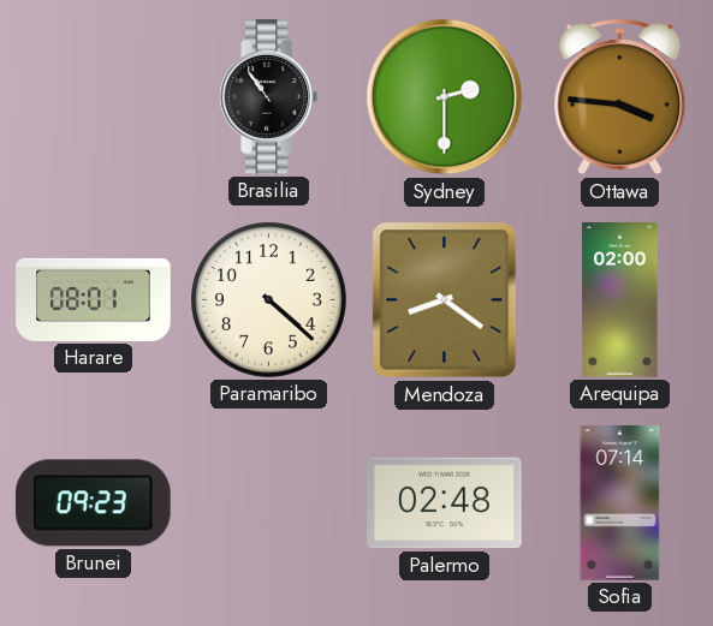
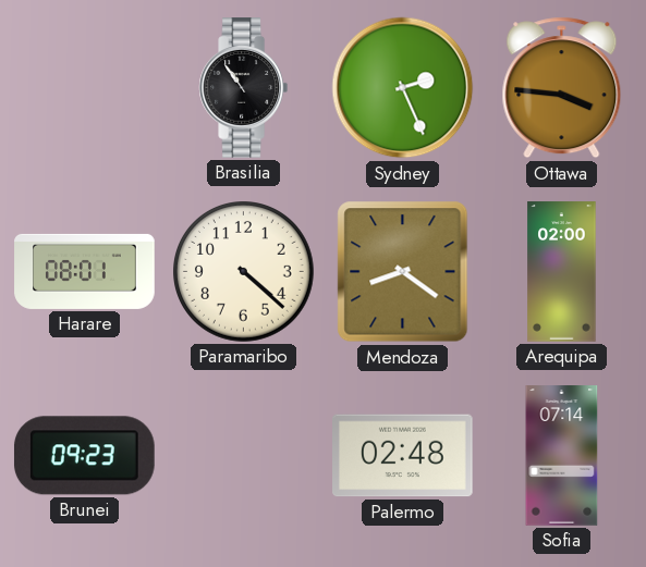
Sydney: 2:30 -> 2:26
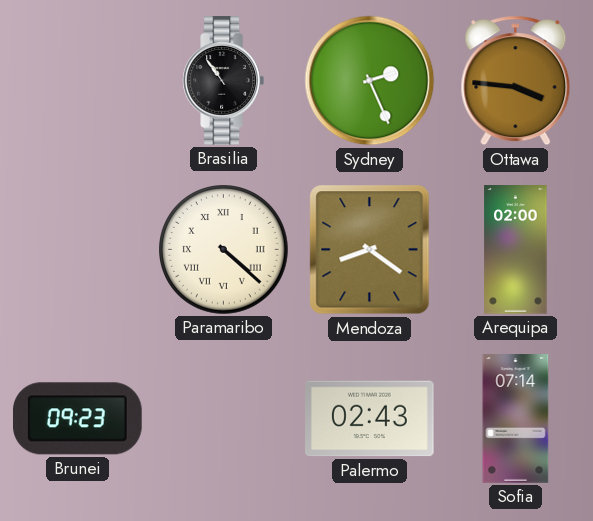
Harare: 08:01 -> none
Paramaribo numerals: Arabic -> Roman
Palermo: 02:48 -> 02:43
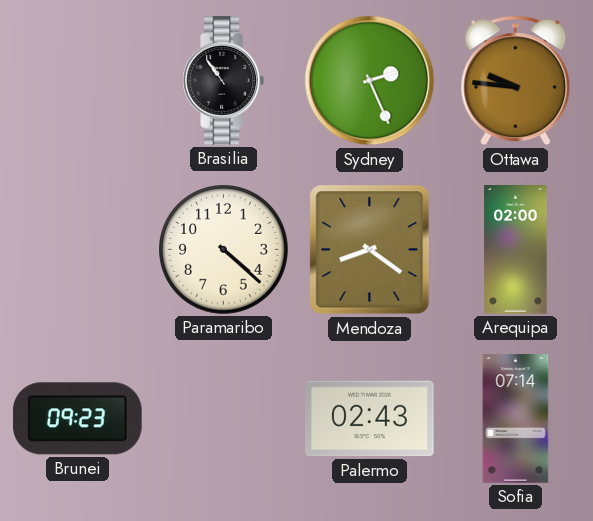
Ottawa: 3:46 -> 9:46
Paramaribo numerals: Roman -> Arabic
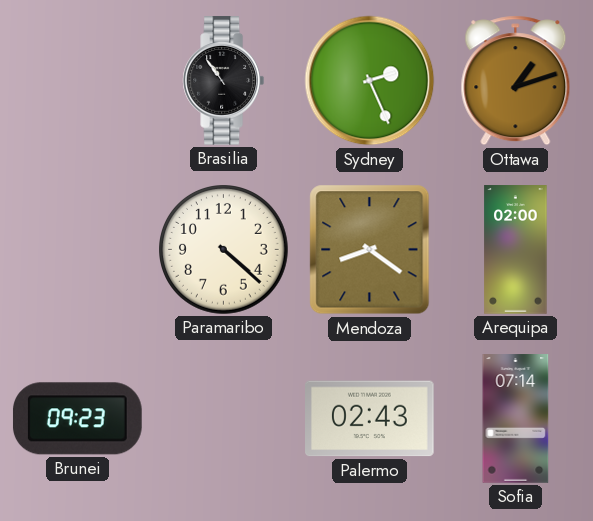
Ottawa: 9:46 -> 1:12
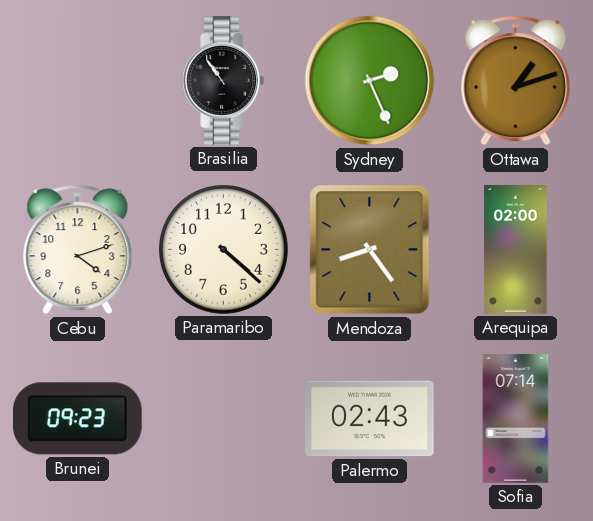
Cebu: none -> 4:12
Mendoza: 8:21 -> 8:24
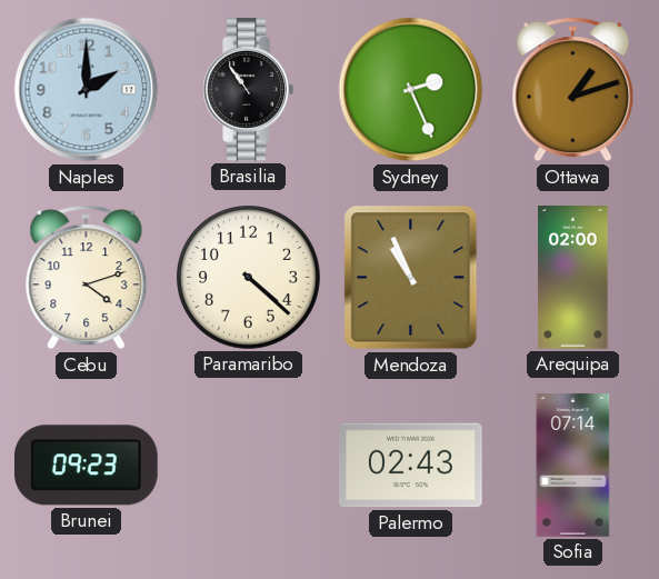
Naples: none -> 2:00
Mendoza: 8:24 -> 10:56
